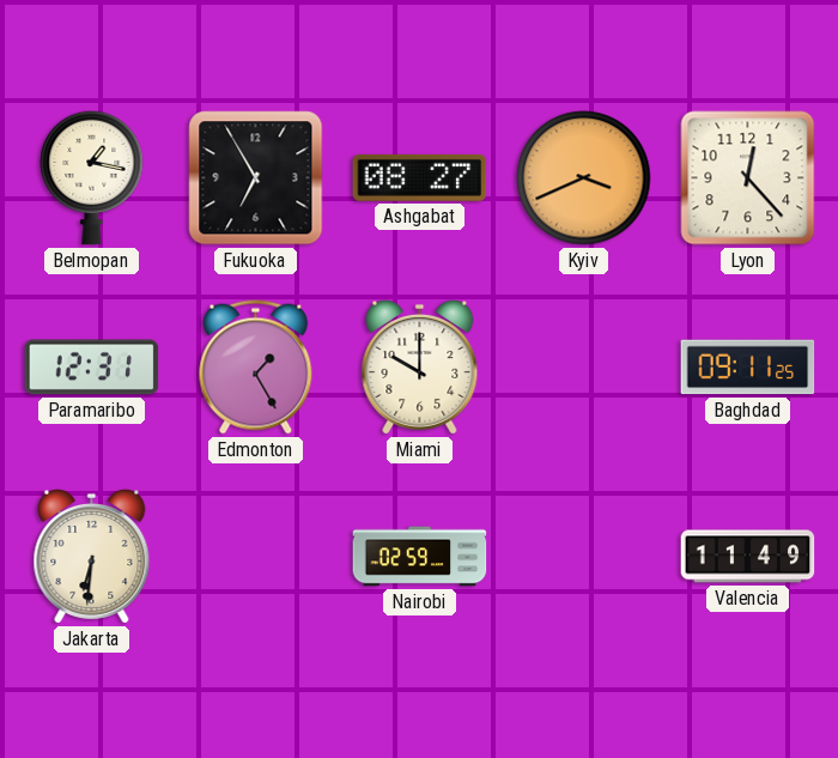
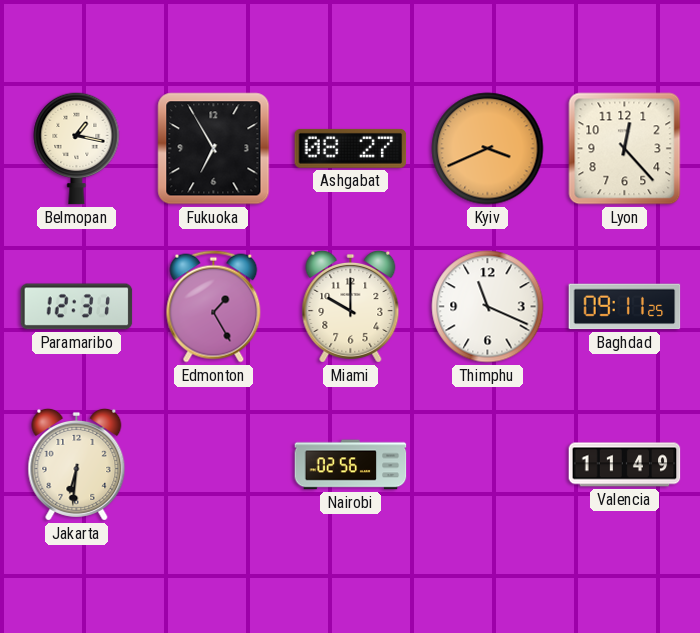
Thimphu: none -> 11:19
Nairobi: 02:59 -> 02:56
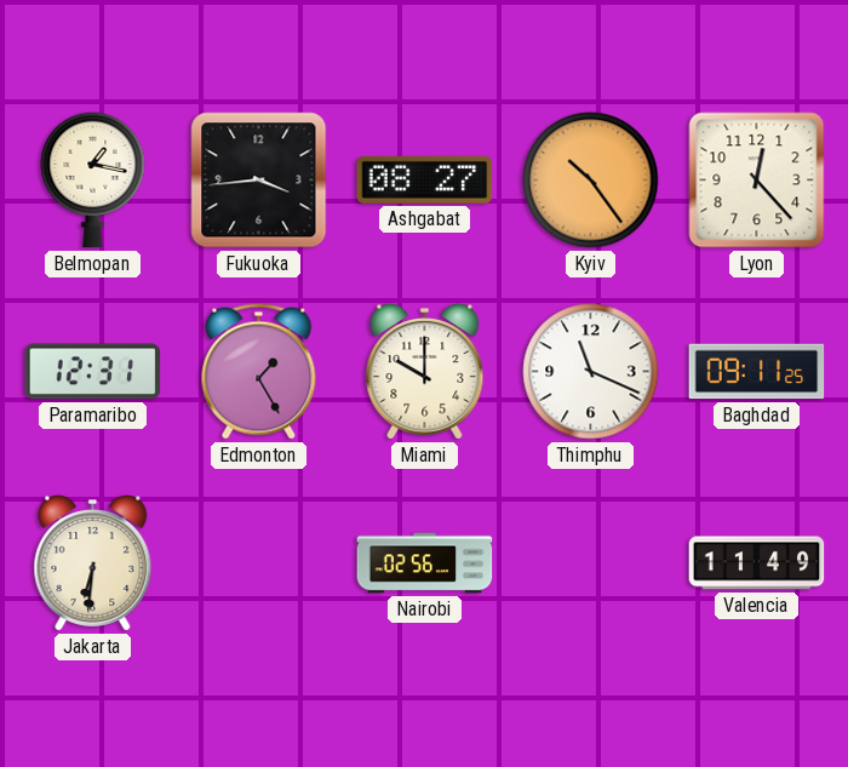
Fukuoka: 6:55 -> 3:44
Kyiv: 3:41 -> 10:24
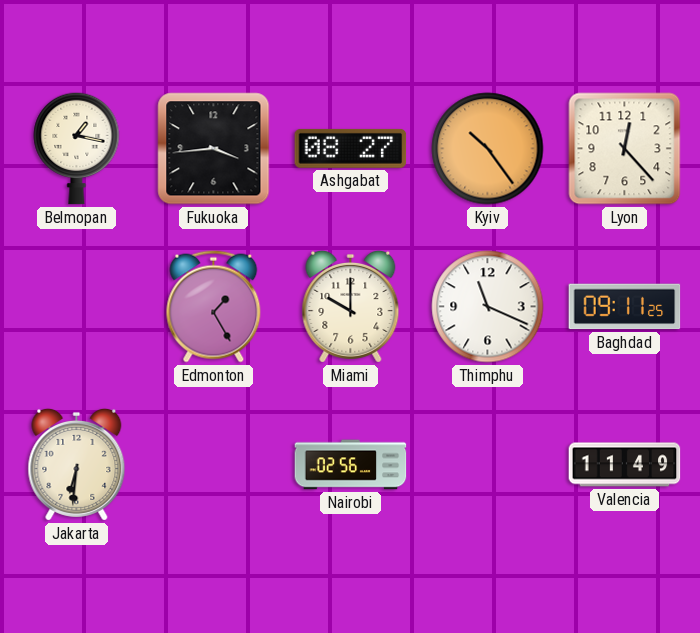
Paramaribo: 12:31 -> none
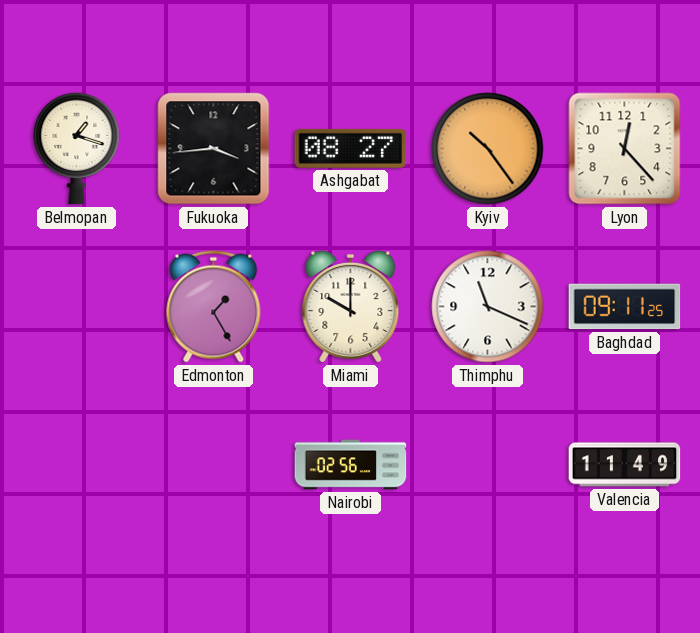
Belmopan: 1:17 -> 1:18
Jakarta: 6:31 -> none
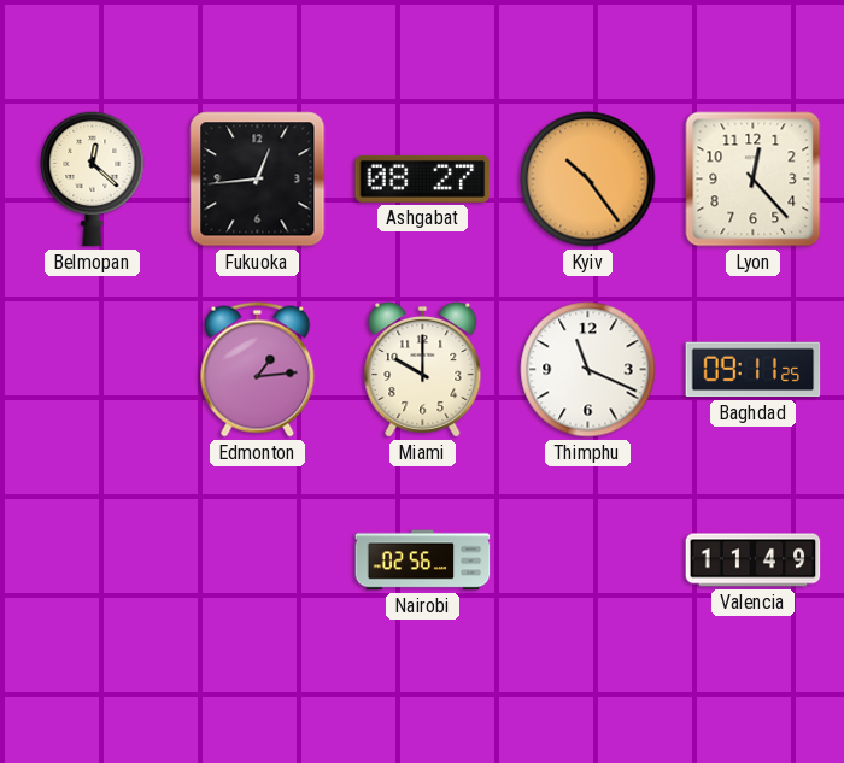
Belmopan: 1:18 -> 12:22
Fukuoka: 3:44 -> 12:44
Edmonton: 1:25 -> 1:14
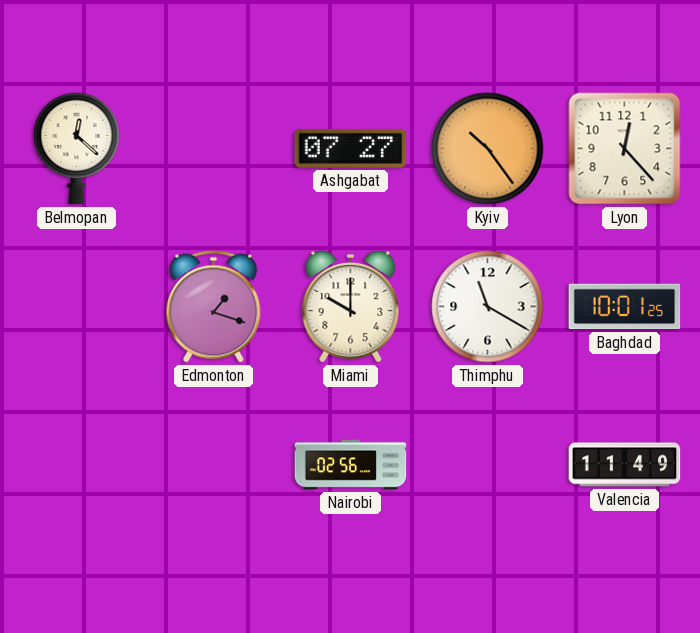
Fukuoka: 12:44 -> none
Ashgabat: 08:27 -> 07:27
Edmonton: 1:14 -> 1:18
Thimphu: 11:19 -> 11:20
Baghdad: 09:11 -> 10:01
